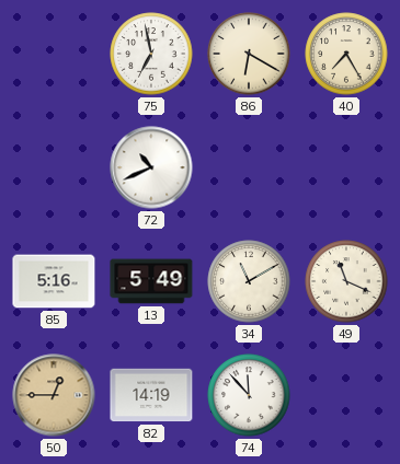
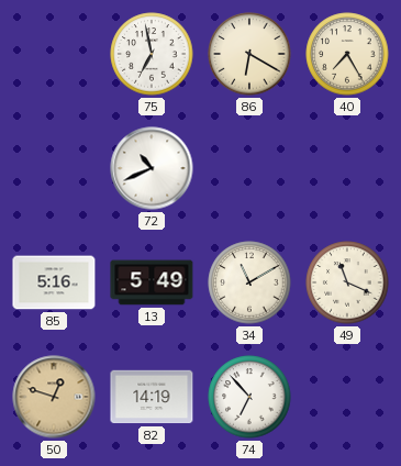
50: 12:45 -> 12:48
74: 11:53 -> 6:53
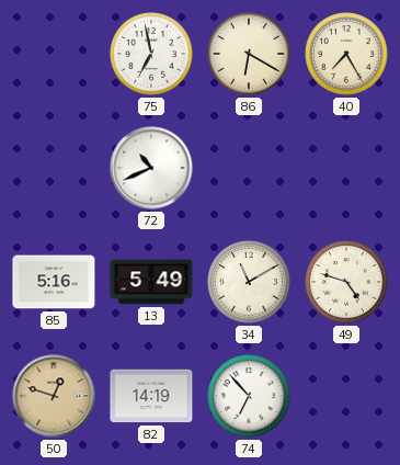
49: 11:19 -> 4:48
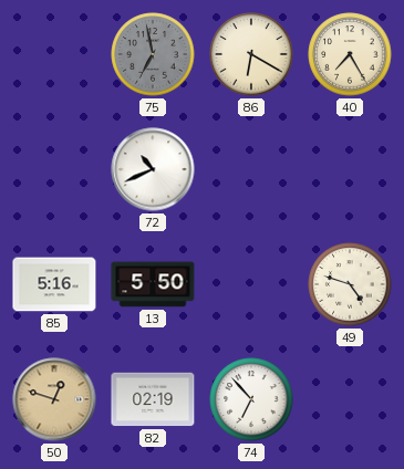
75 dial: white -> grey
13: 5:49 -> 5:50
34: 11:10 -> none
82: 14:19 -> 02:19
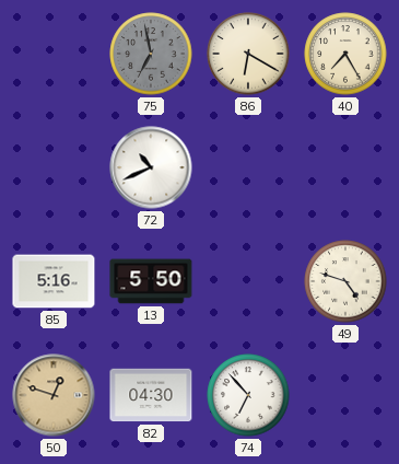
82: 02:19 -> 04:30
